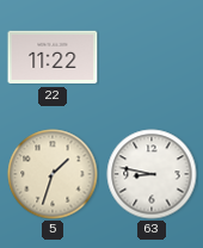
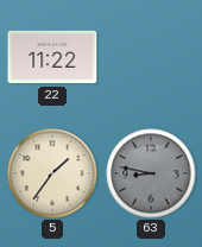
5: 1:33 -> 1:36
63 dial: white -> grey
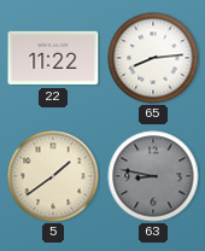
65: none -> 8:14
5: 1:36 -> 1:39
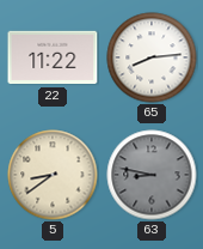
5: 1:39 -> 8:39
